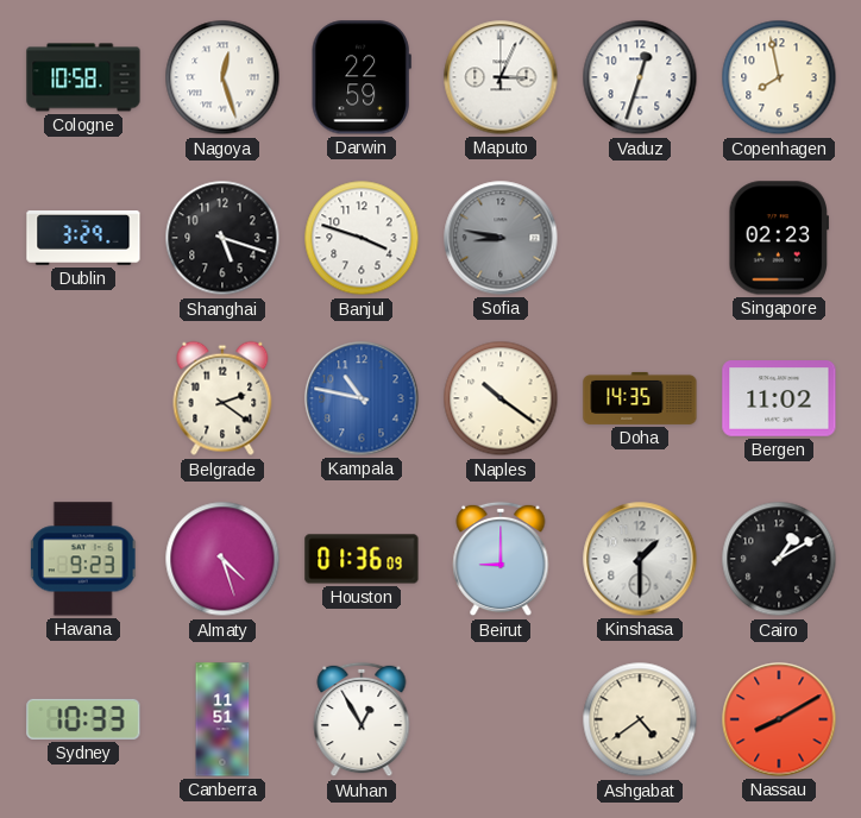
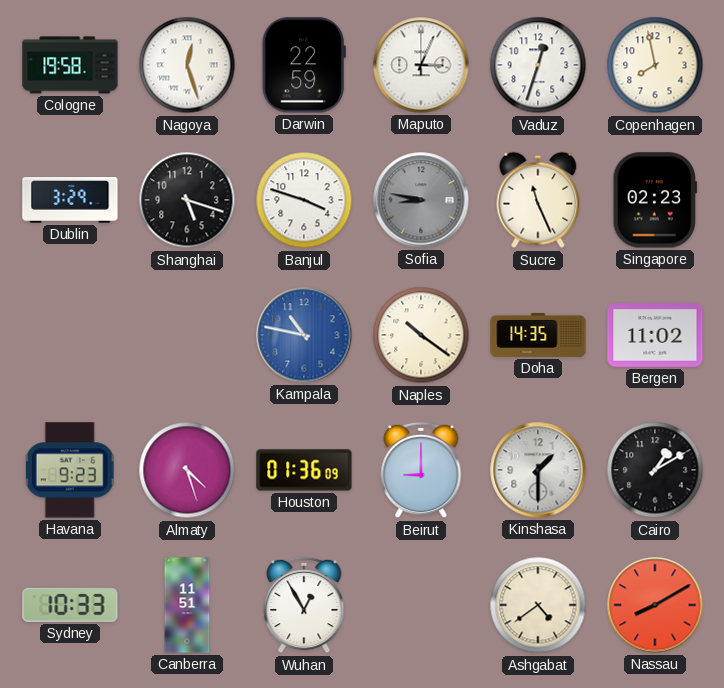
Cologne: 10:58 -> 19:58
Sucre: none -> 11:26
Belgrade: 2:21 -> none
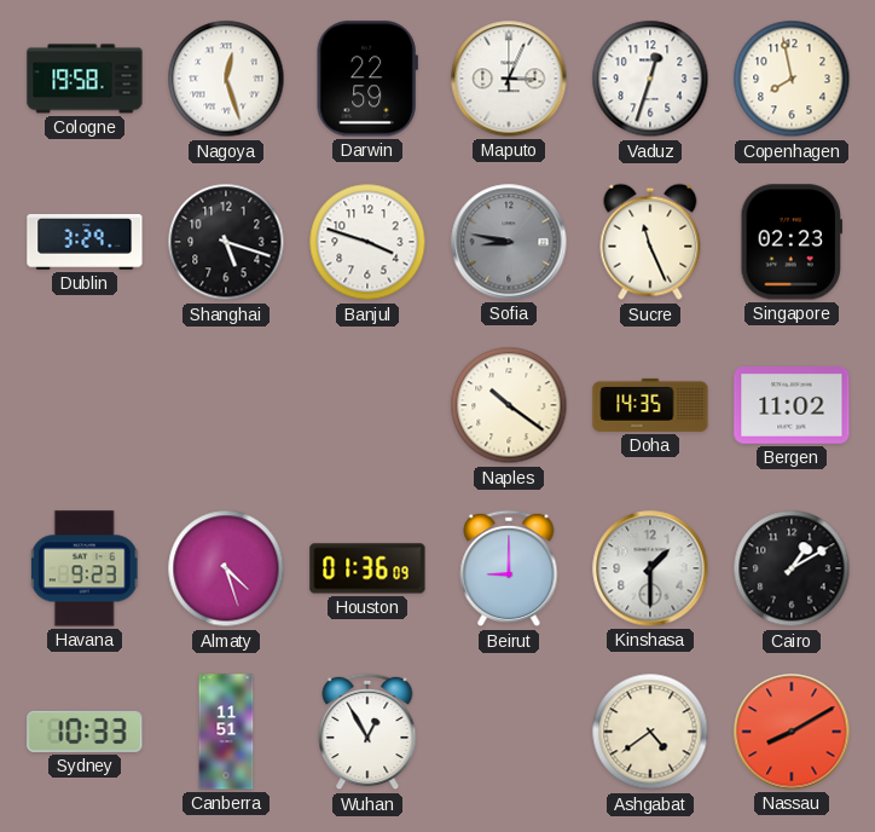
Kampala: 10:47 -> none
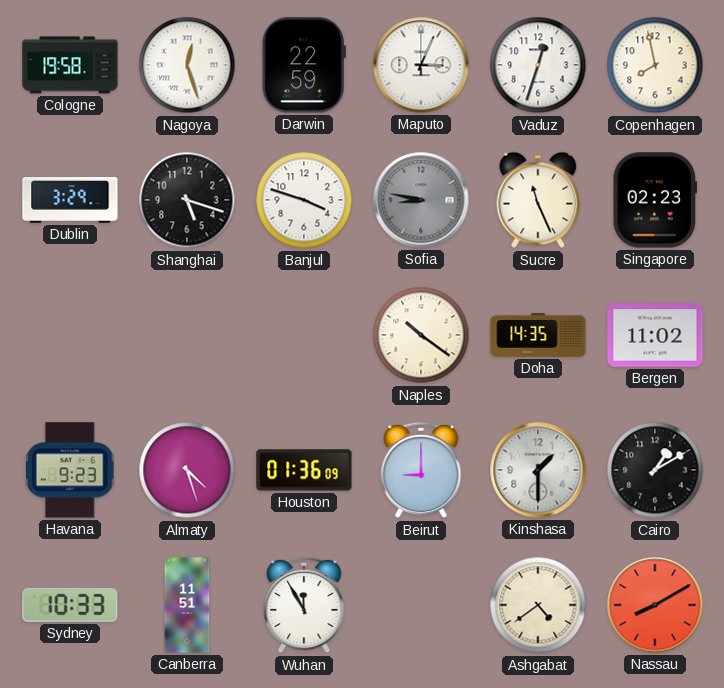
Wuhan: 12:55 -> 11:55
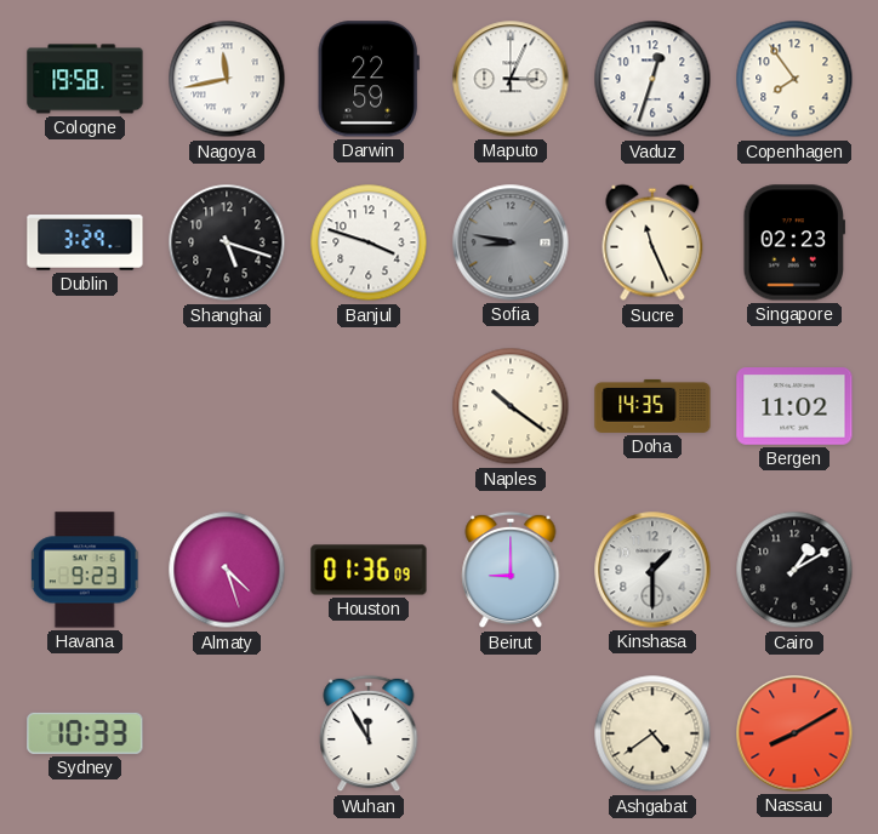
Nagoya: 12:27 -> 11:43
Copenhagen: 7:58 -> 7:54
Canberra: 11:51 -> none
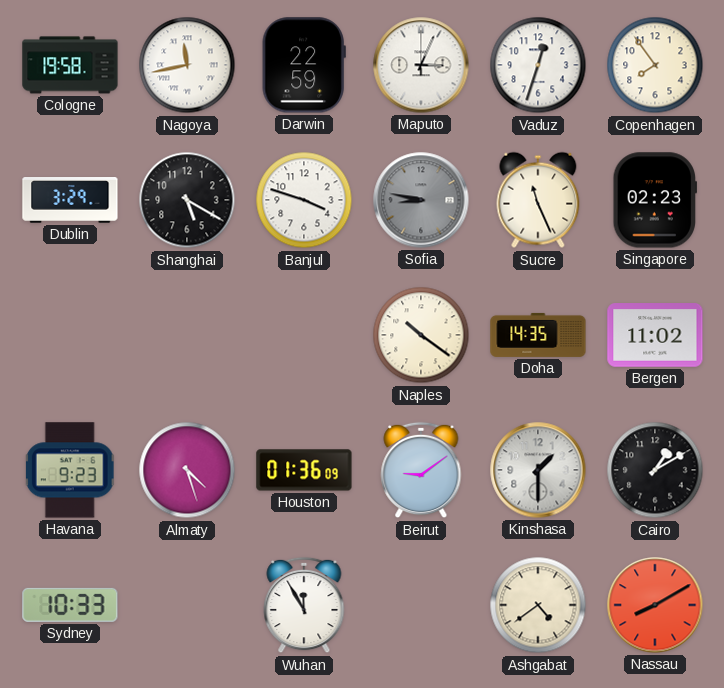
Shanghai: 5:18 -> 5:20
Beirut: 9:00 -> 9:09
